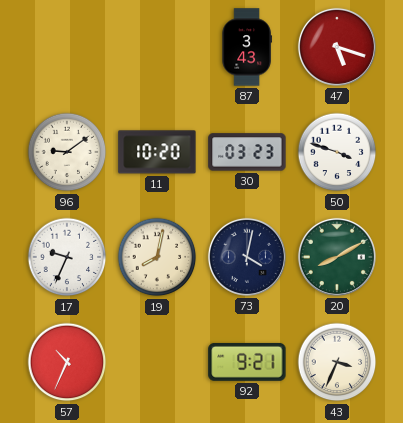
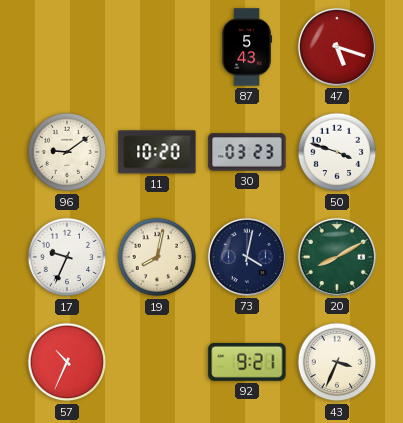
87: 3:43 -> 5:43
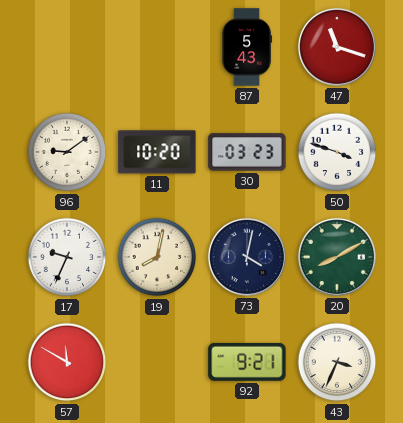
47: 5:18 -> 11:18
57: 10:34 -> 11:50
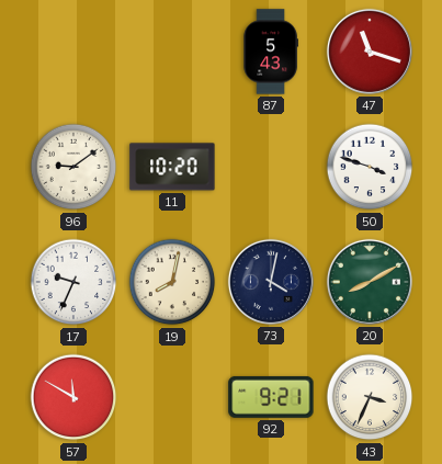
30: 03:23 -> none
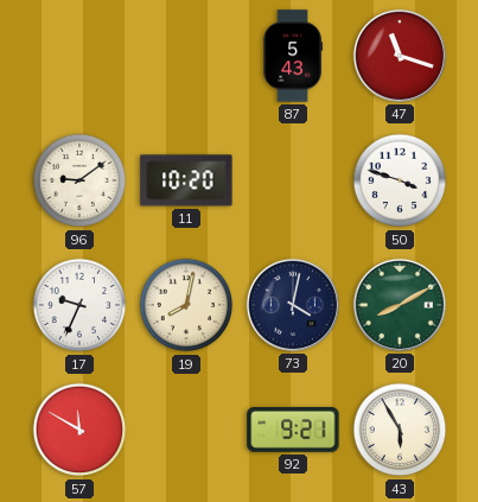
43: 3:34 -> 5:55
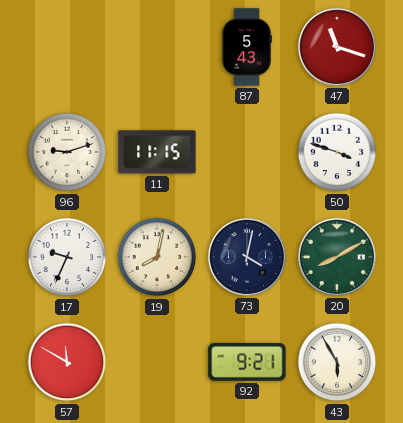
96: 9:09 -> 9:12
11: 10:20 -> 11:15
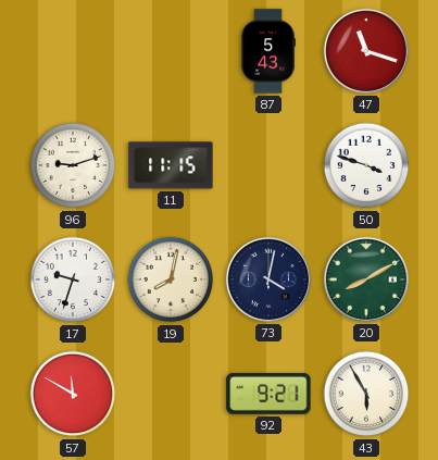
17: 9:34 -> 9:33
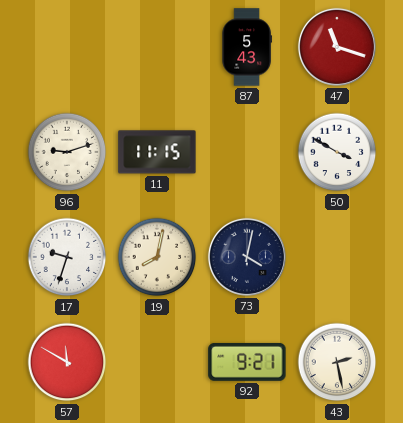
50: 3:48 -> 3:50
20: 8:10 -> none
43: 5:55 -> 2:28
